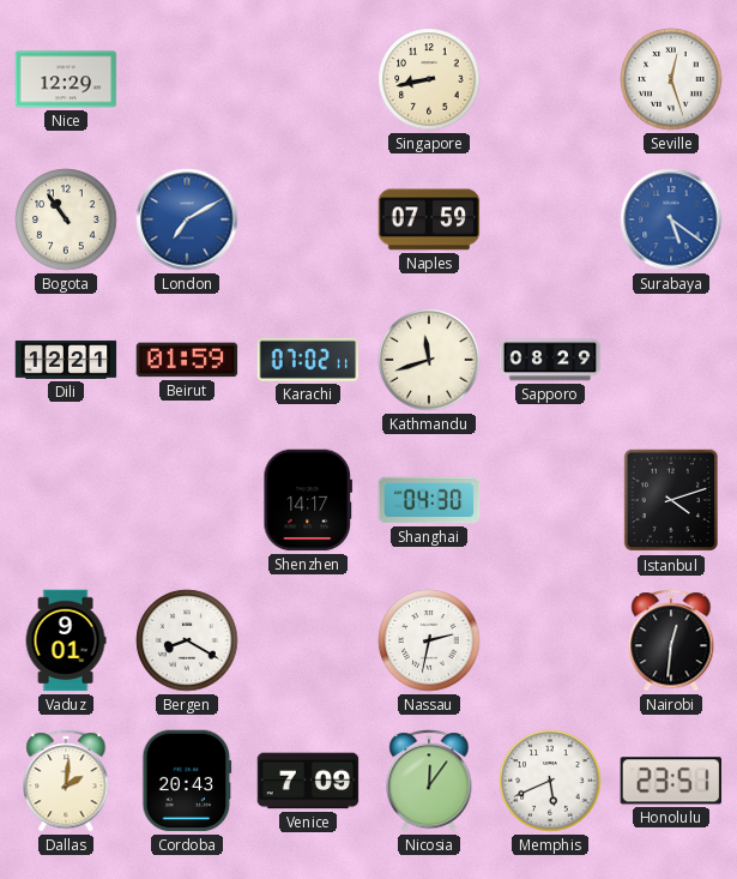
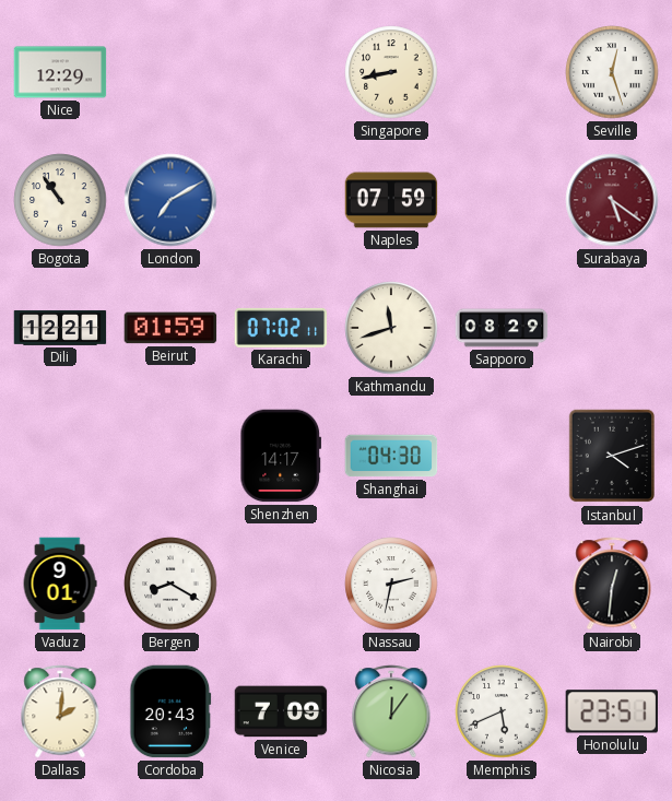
Surabaya dial: blue -> burgundy
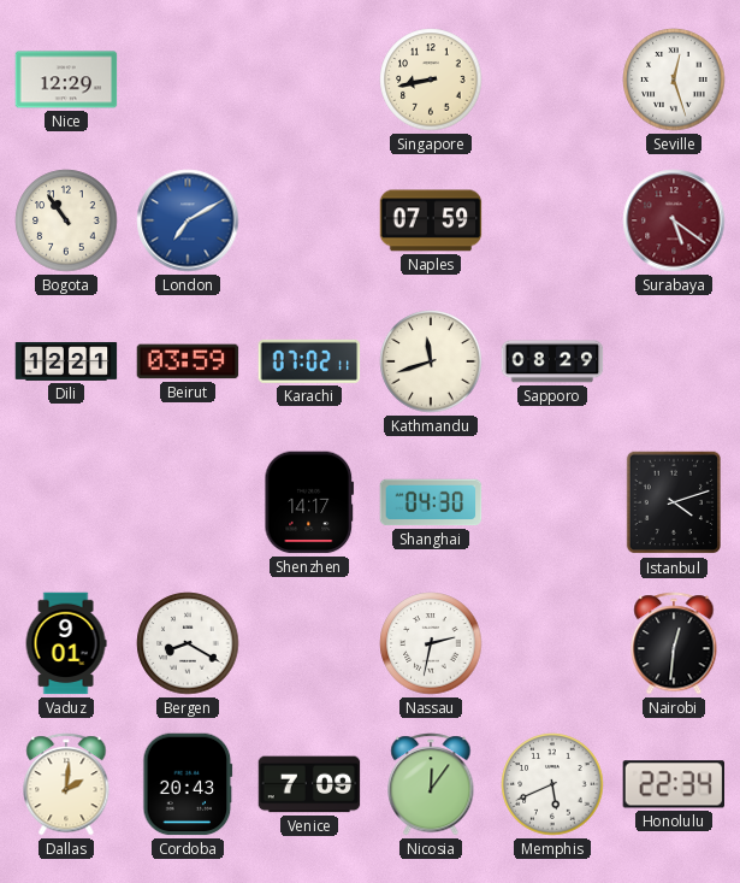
Beirut: 01:59 -> 03:59
Honolulu: 23:51 -> 22:34
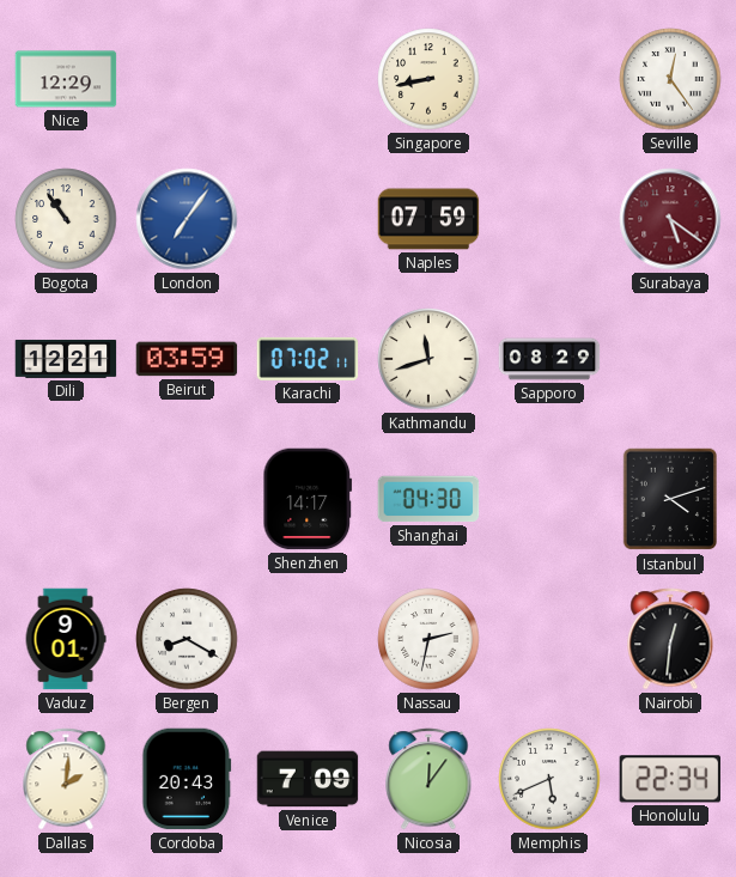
Seville: 12:27 -> 12:24
London: 7:10 -> 7:06
